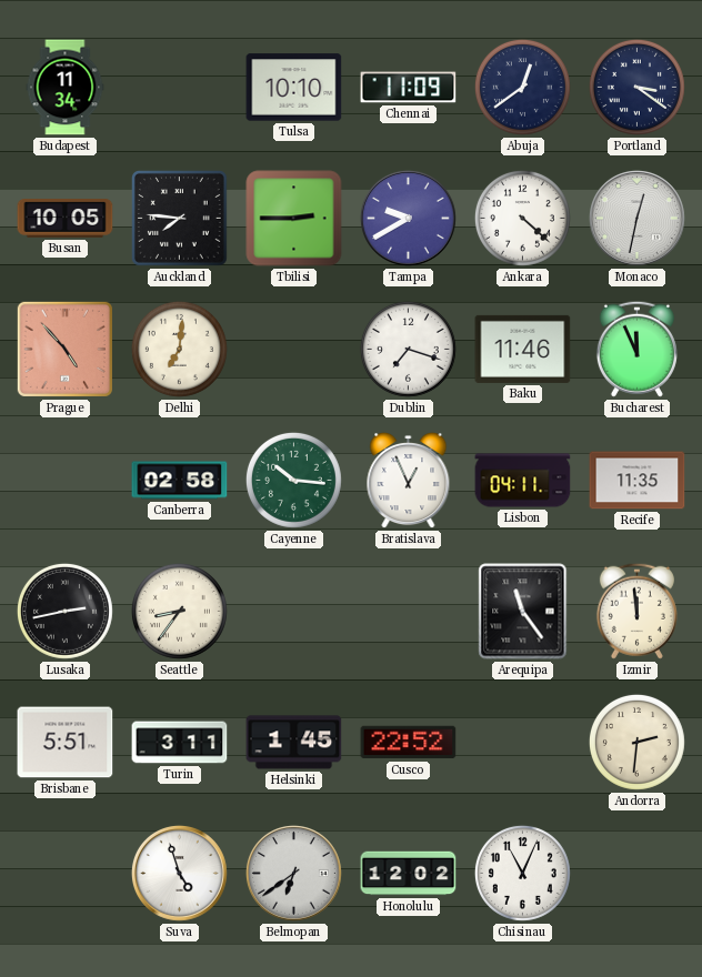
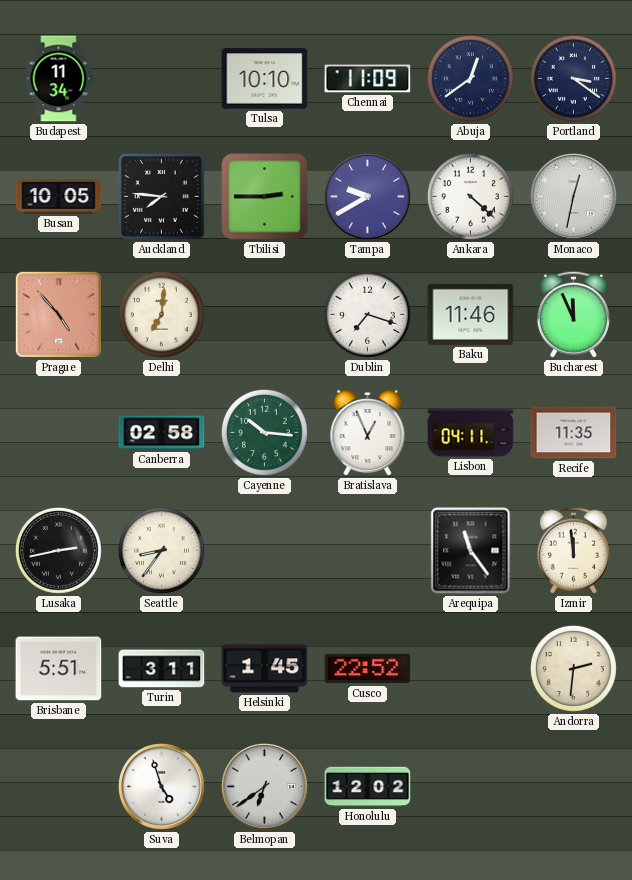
Chisinau: 11:04 -> none
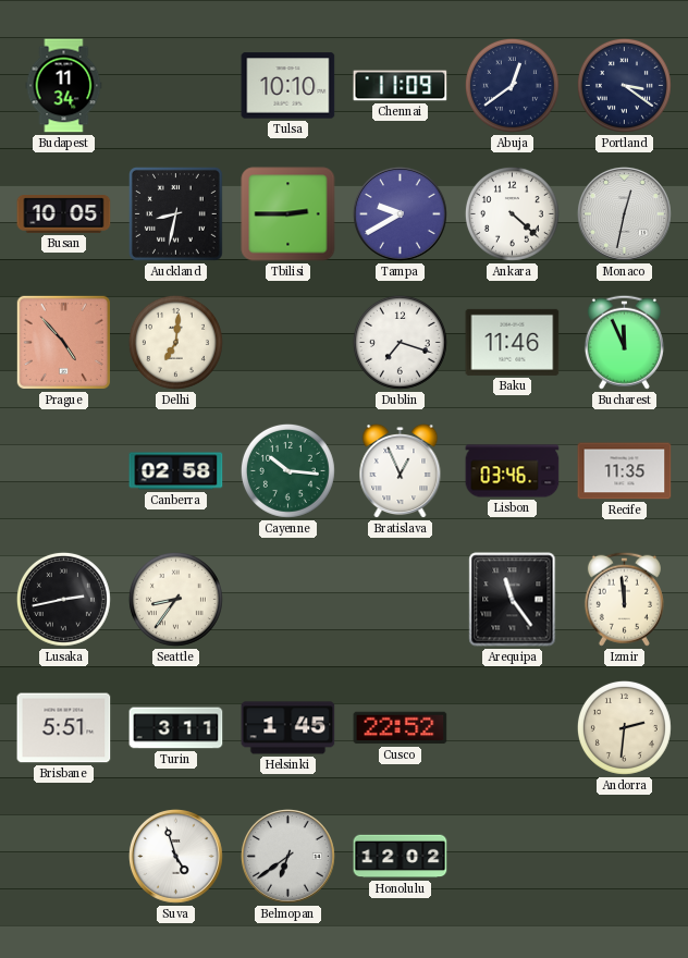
Auckland: 7:46 -> 8:32
Lisbon: 04:11 -> 03:46
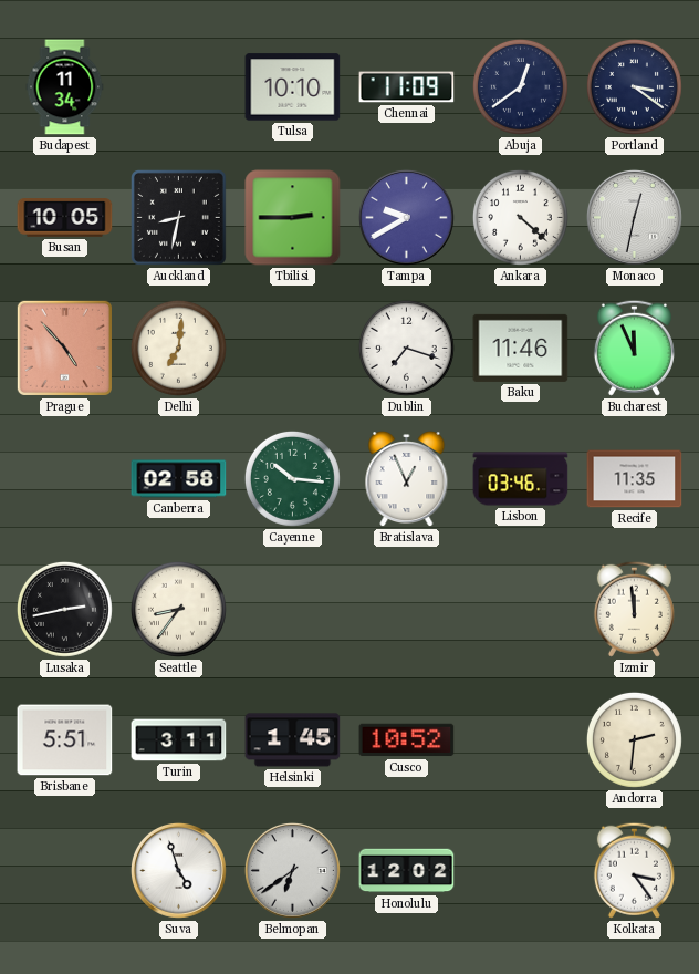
Arequipa: 11:24 -> none
Cusco: 22:52 -> 10:52
Kolkata: none -> 3:24
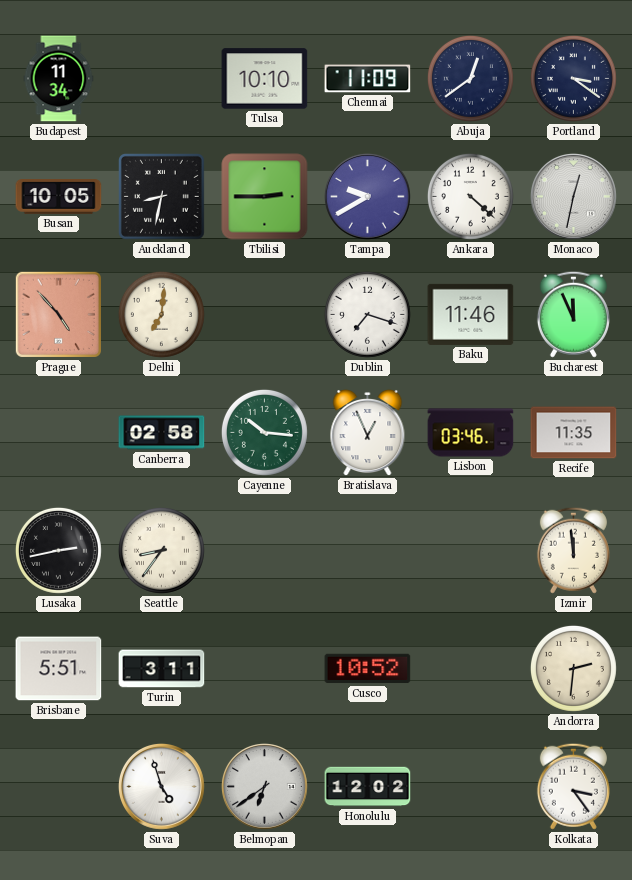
Helsinki: 1:45 -> none
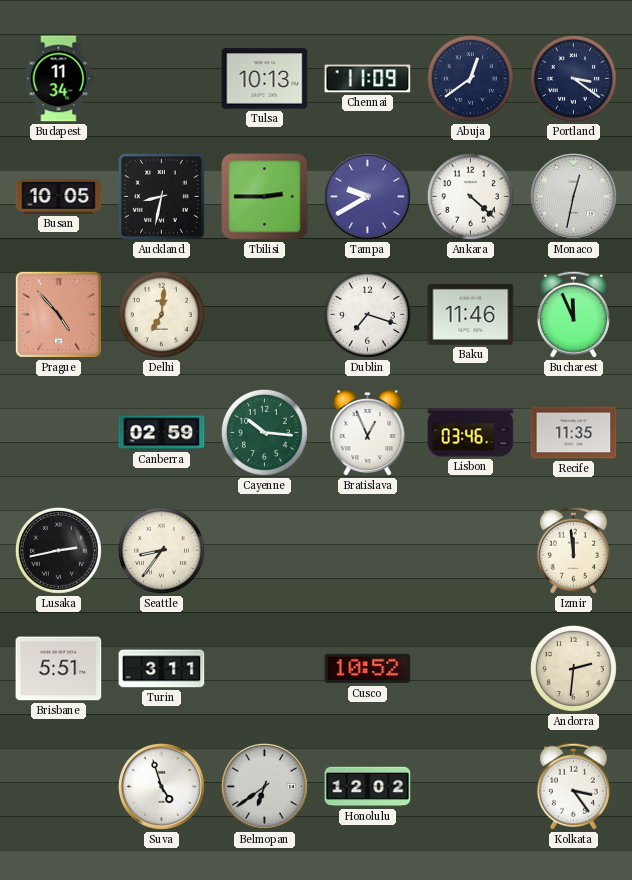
Tulsa: 10:10 -> 10:13
Canberra: 02:58 -> 02:59
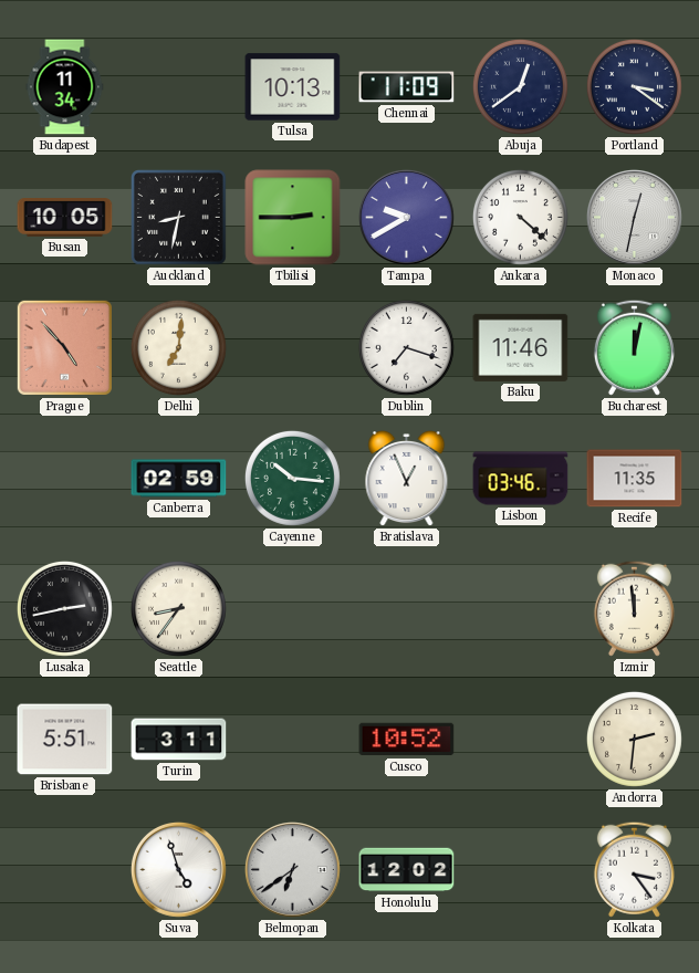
Bucharest: 11:56 -> 12:02
